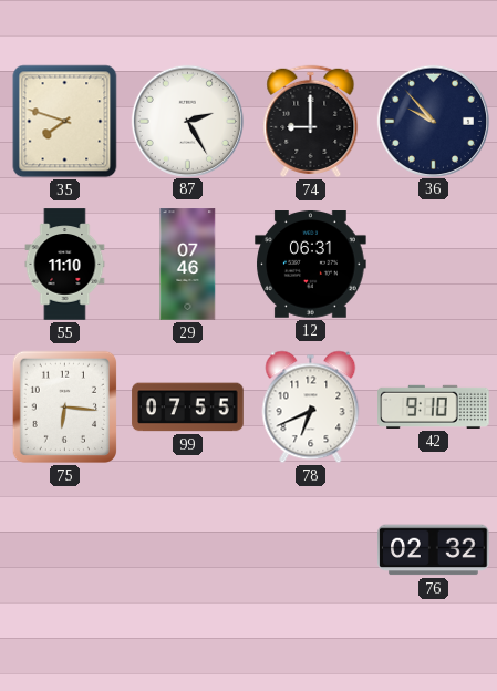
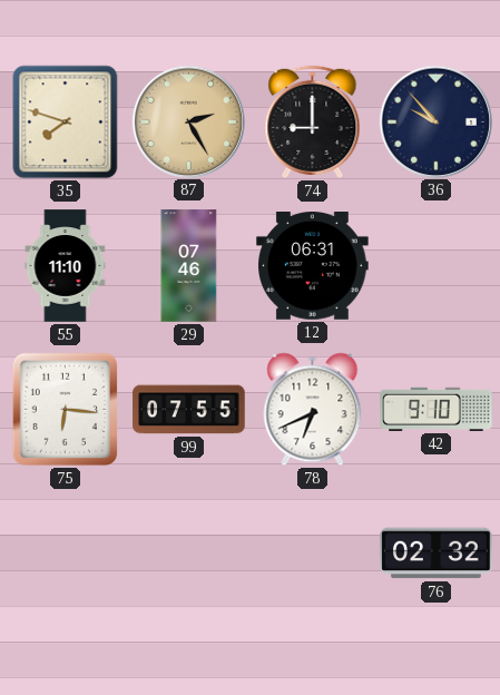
87 dial: white -> champagne
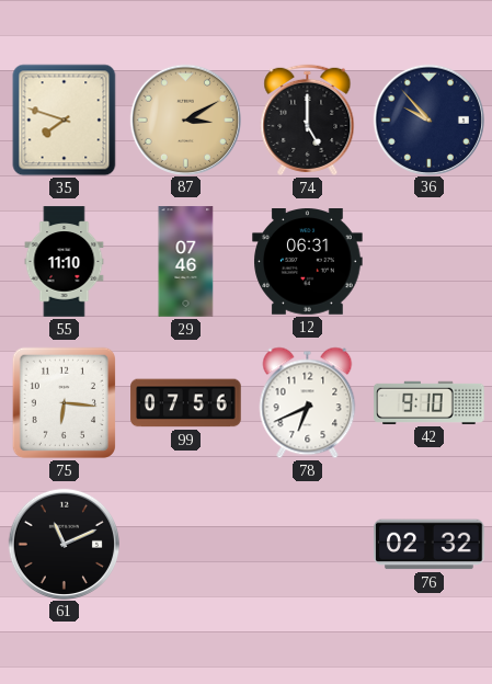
87: 2:25 -> 3:10
74: 9:00 -> 5:00
99: 07:55 -> 07:56
61: none -> 11:11
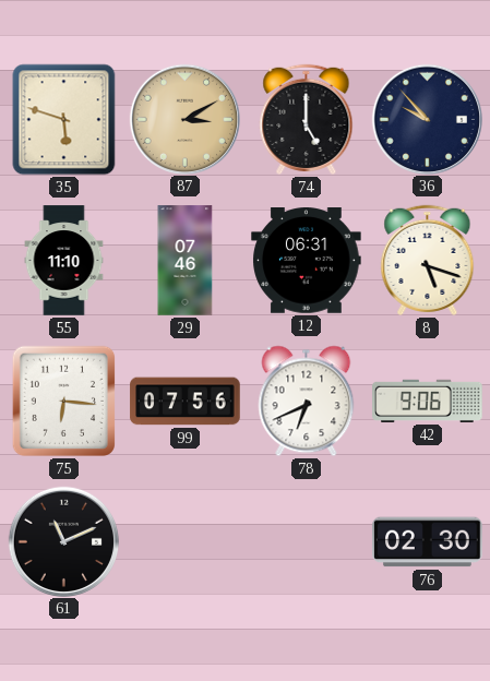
35: 7:48 -> 5:48
8: none -> 5:18
42: 9:10 -> 9:06
76: 02:32 -> 02:30
